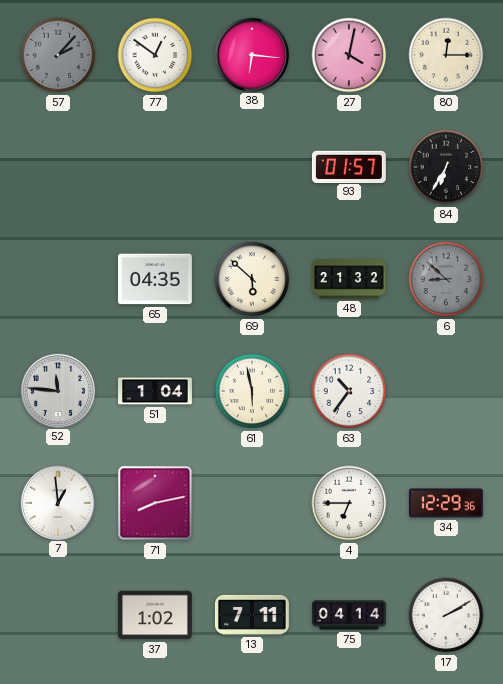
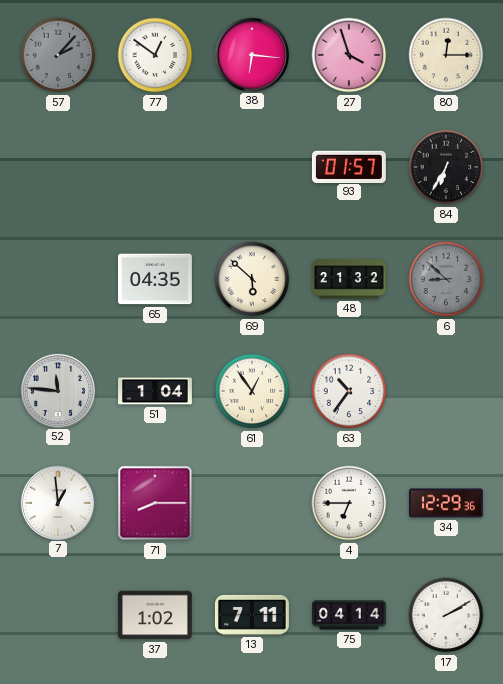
27: 4:02 -> 3:57
61: 5:58 -> 12:54
71: 8:13 -> 8:15
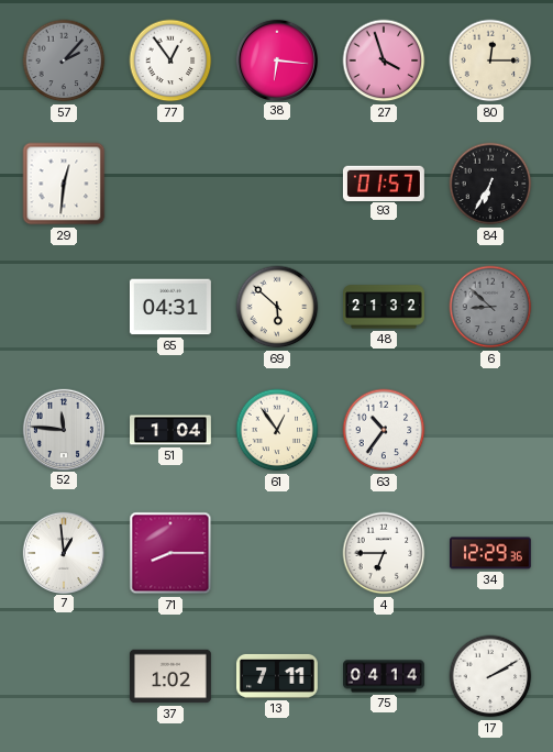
77: 12:51 -> 12:54
29: none -> 12:31
65: 04:35 -> 04:31
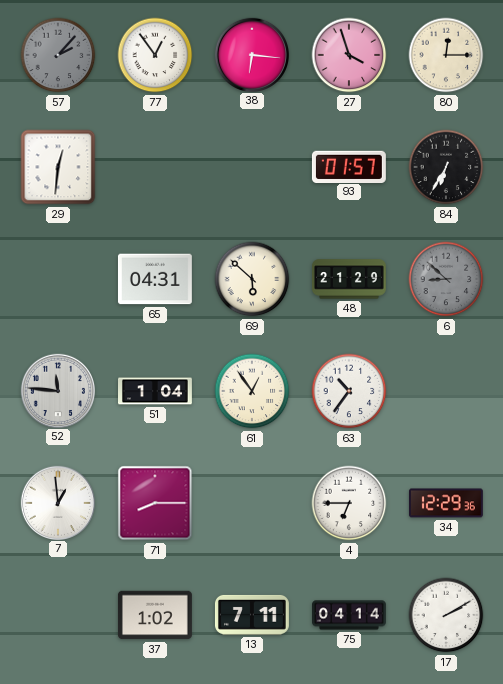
48: 21:32 -> 21:29
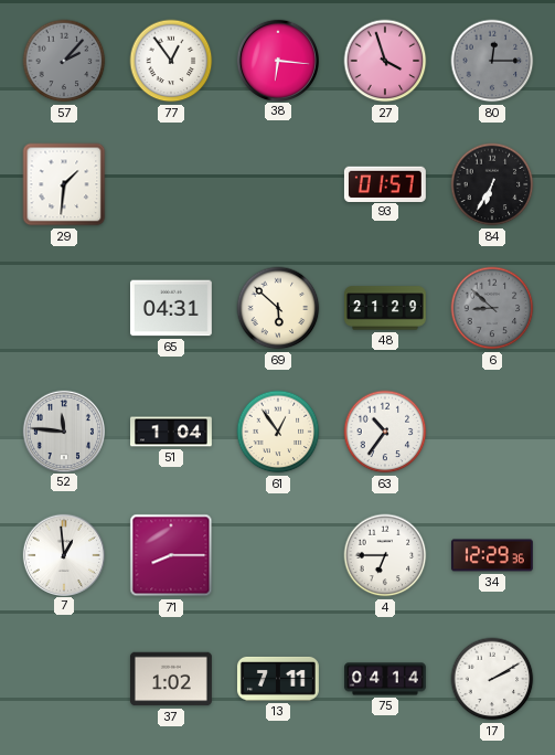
80 dial: cream -> grey
29: 12:31 -> 1:31
